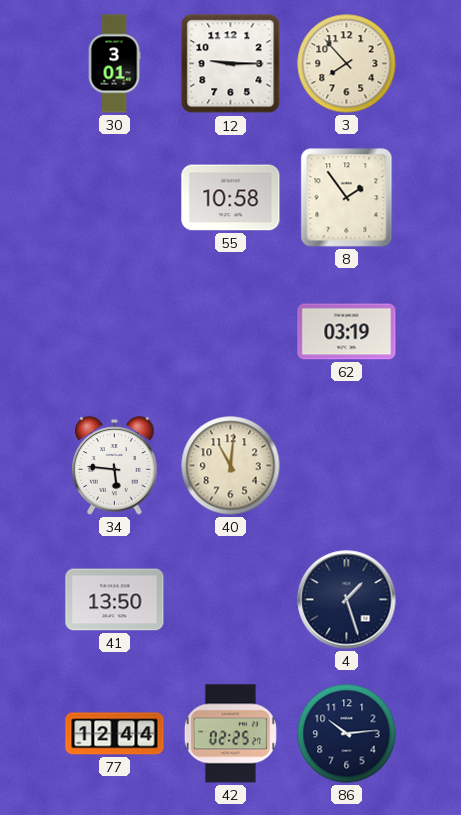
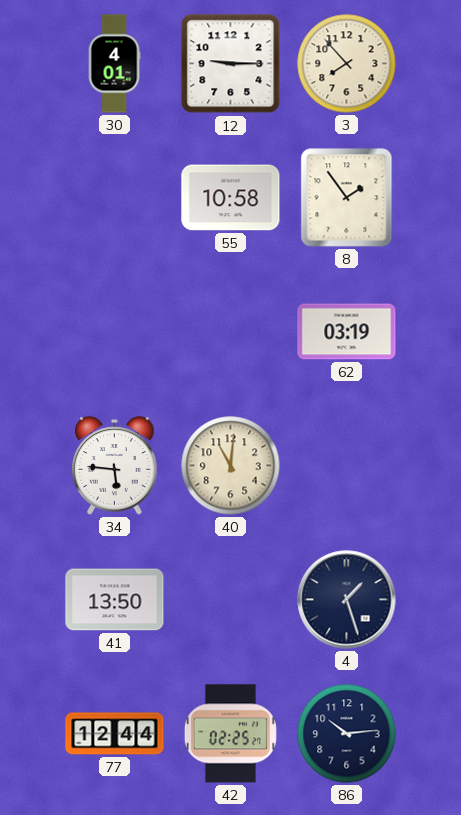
30: 3:01 -> 4:01
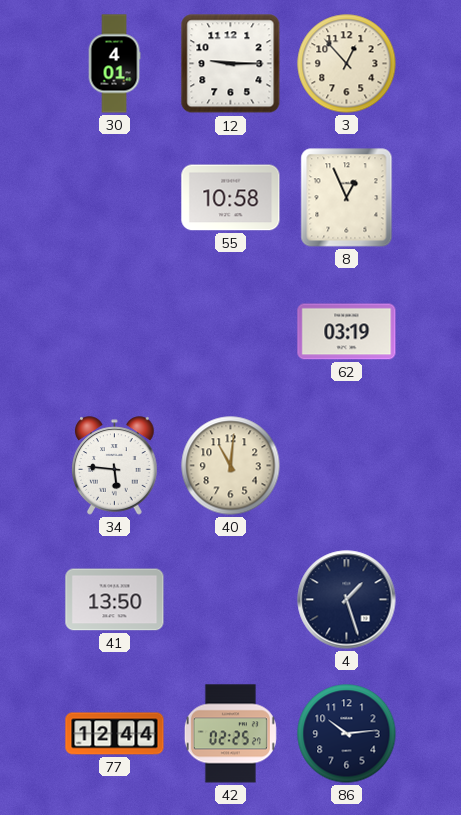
3: 7:53 -> 12:53
8: 1:54 -> 12:56
